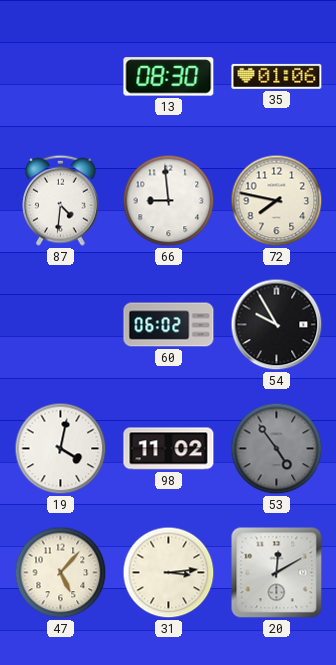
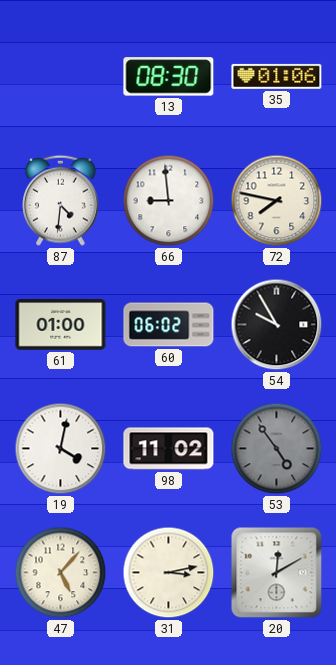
61: none -> 01:00
31: 3:14 -> 3:13
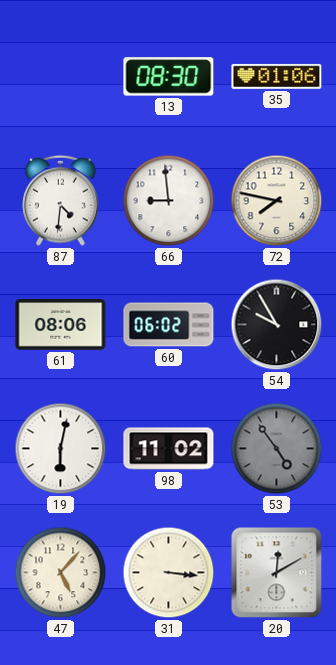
61: 01:00 -> 08:06
19: 4:02 -> 6:02
31: 3:13 -> 3:16
